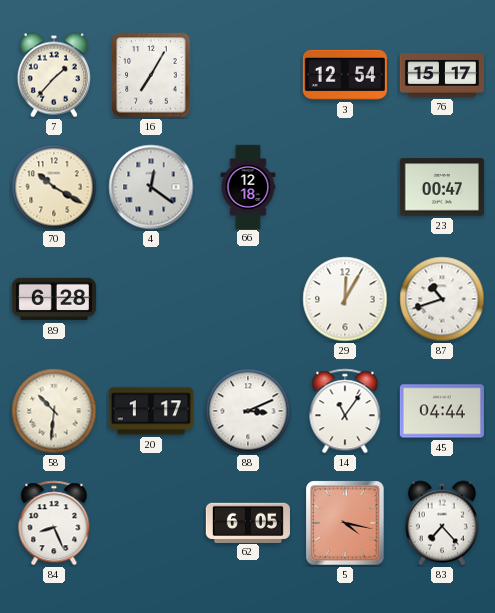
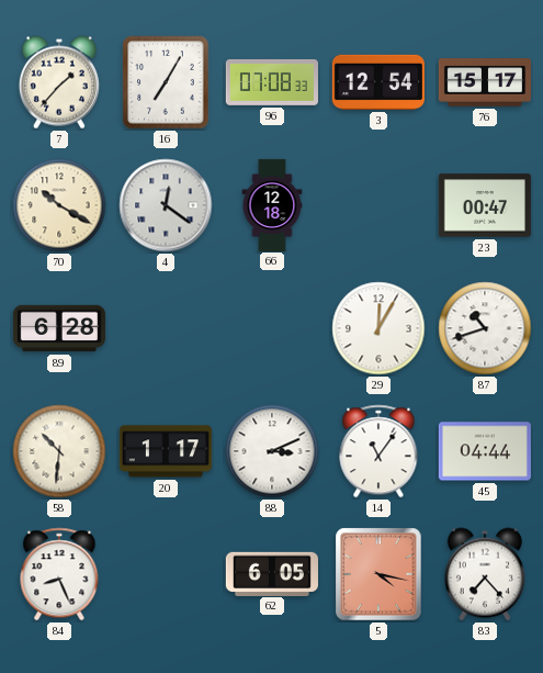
96: none -> 07:08
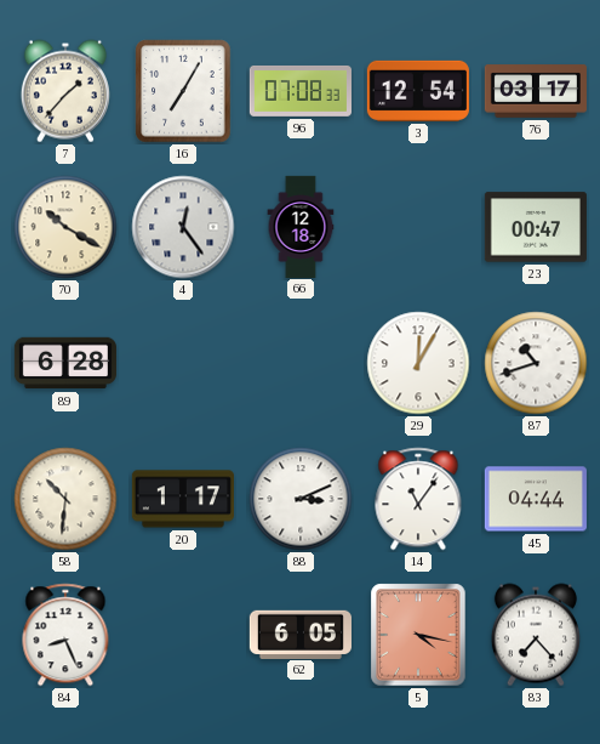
76: 15:17 -> 03:17
4: 12:21 -> 12:24
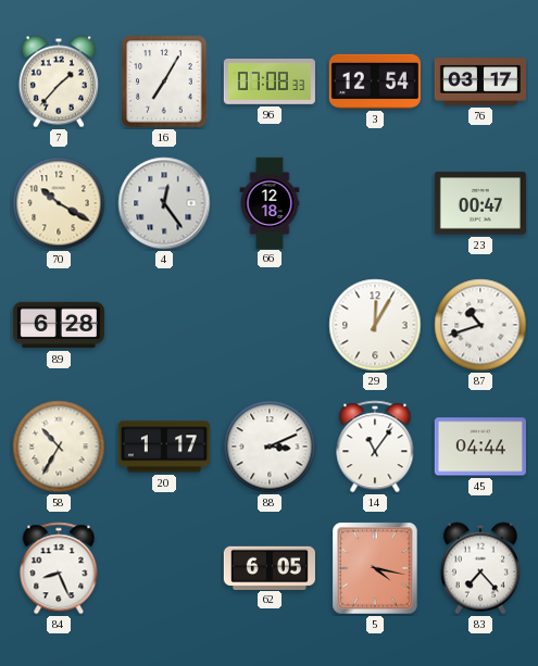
58: 10:31 -> 10:35
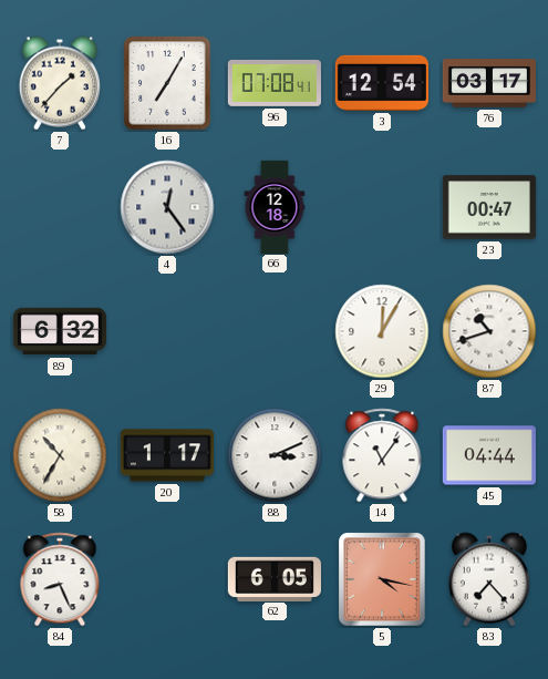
96: 07:08:33 -> 07:08:41
70: 10:20 -> none
89: 6:28 -> 6:32
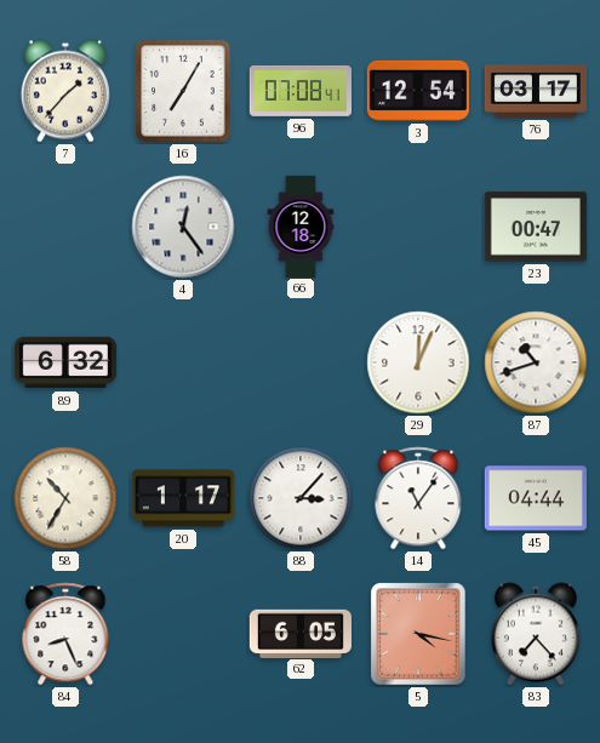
29: 12:05 -> 12:04
88: 3:11 -> 3:07
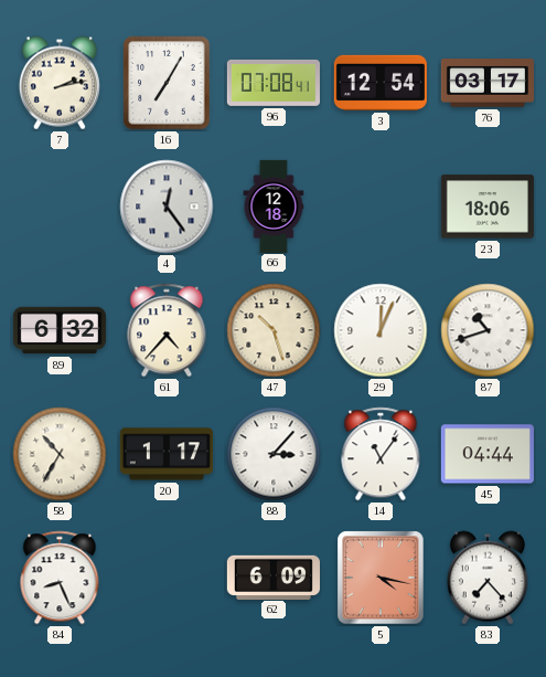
7: 1:37 -> 2:13
23: 00:47 -> 18:06
61: none -> 4:37
47: none -> 10:27
62: 6:05 -> 6:09
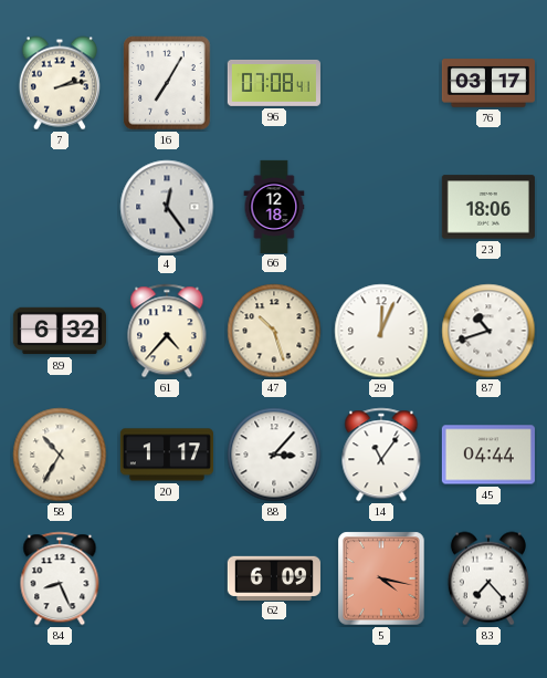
3: 12:54 -> none
